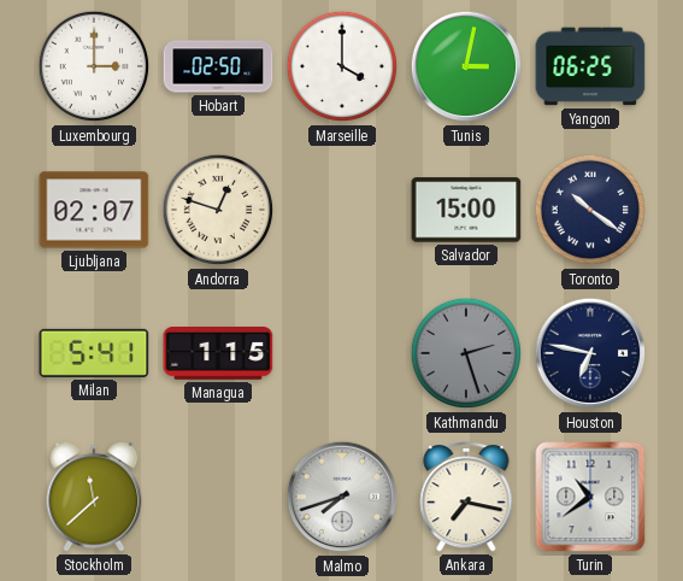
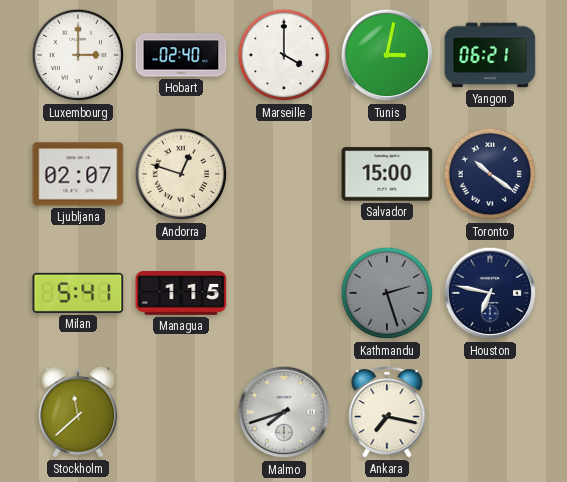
Hobart: 02:50 -> 02:40
Yangon: 06:25 -> 06:21
Turin: 10:39 -> none
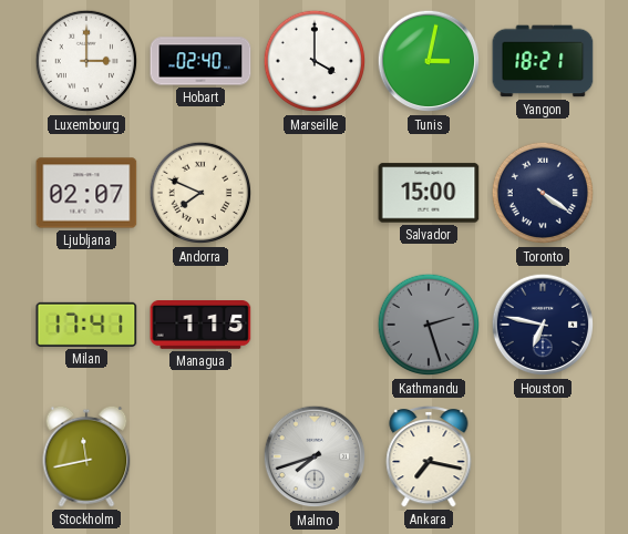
Yangon: 06:21 -> 18:21
Andorra: 12:48 -> 7:49
Toronto: 10:21 -> 4:21
Milan: 5:41 -> 17:41
Stockholm: 11:38 -> 11:43
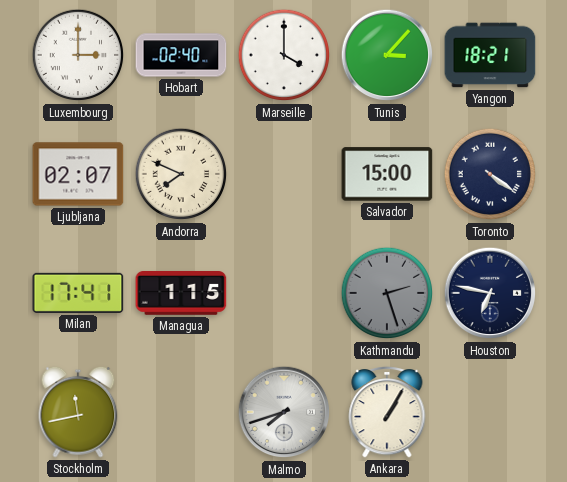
Tunis: 3:02 -> 3:07
Ankara: 7:17 -> 1:05
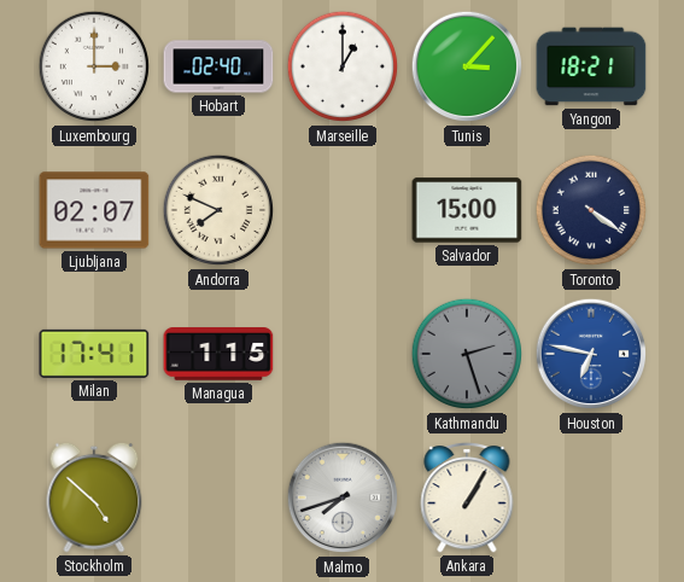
Marseille: 4:00 -> 1:00
Houston dial: navy -> blue
Stockholm: 11:43 -> 4:52
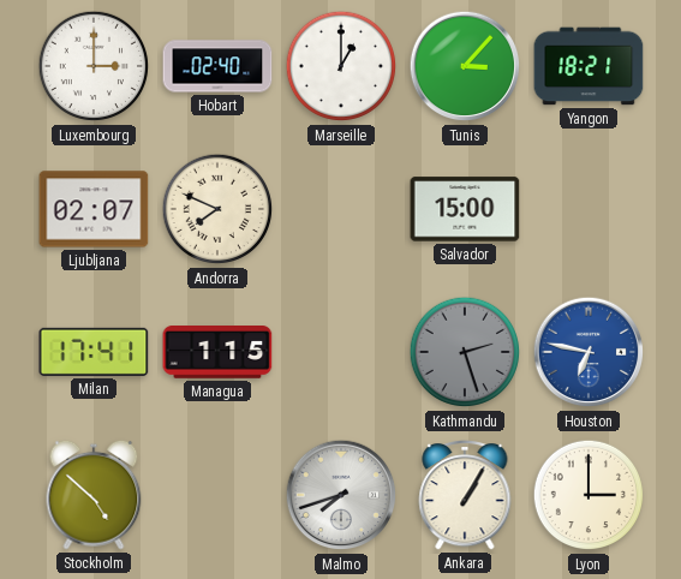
Toronto: 4:21 -> none
Lyon: none -> 3:00
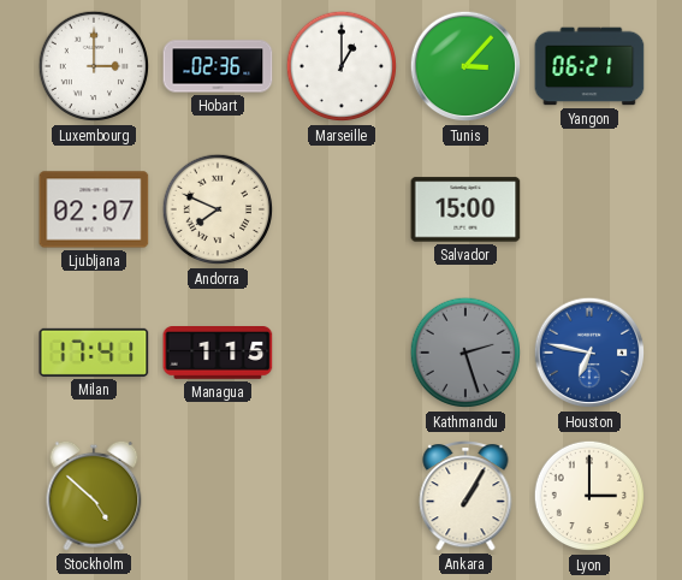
Hobart: 02:40 -> 02:36
Yangon: 18:21 -> 06:21
Malmo: 7:42 -> none
